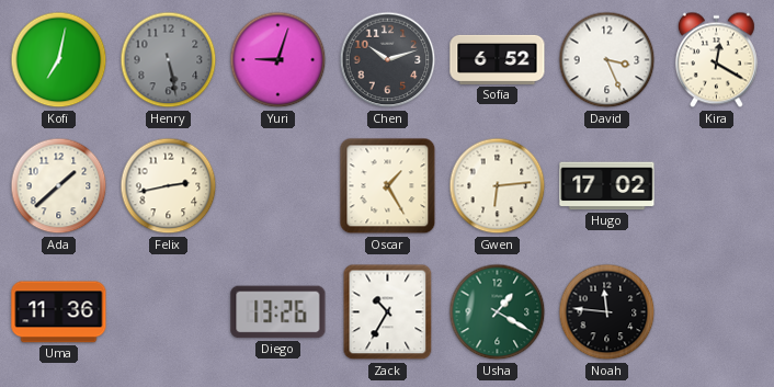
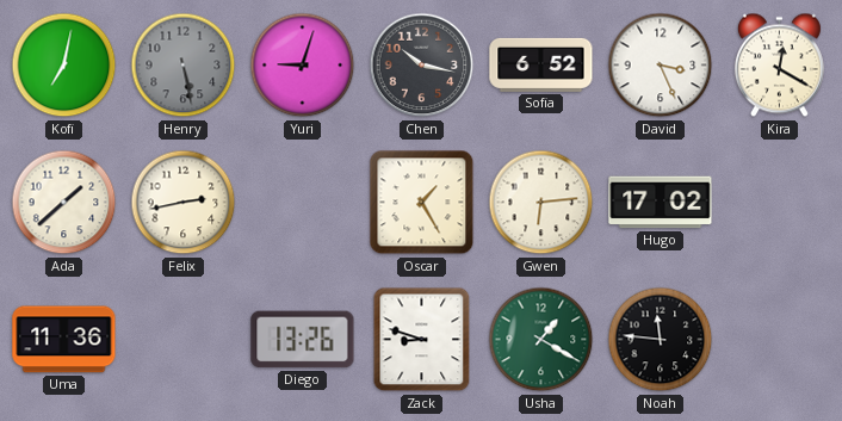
Chen: 10:12 -> 10:17
Zack: 10:35 -> 8:48
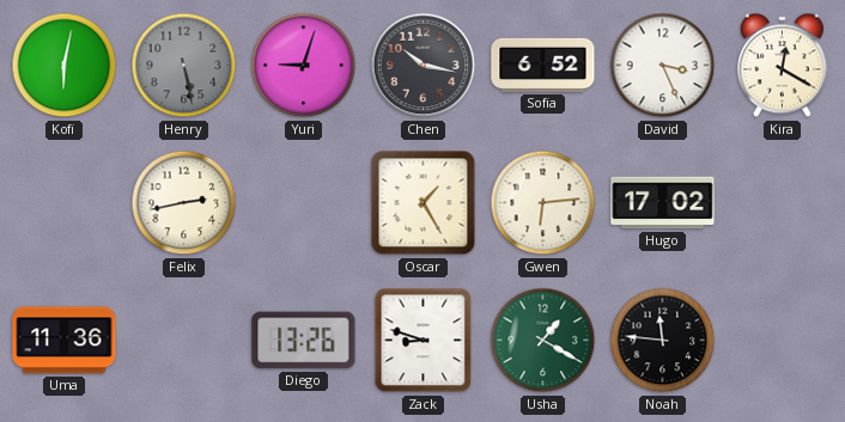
Kofi: 7:02 -> 6:02
Ada: 1:38 -> none
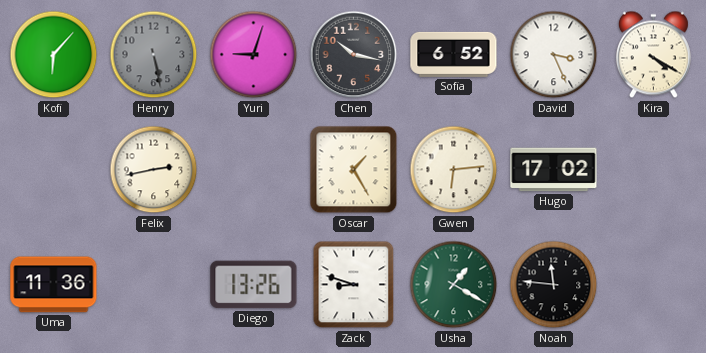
Kofi: 6:02 -> 6:07
Kira: 12:20 -> 4:20
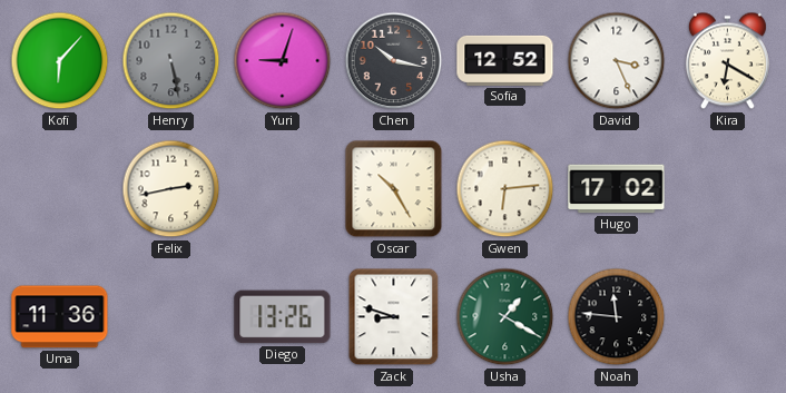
Sofia: 6:52 -> 12:52
Kira: 4:20 -> 6:20
Oscar: 1:25 -> 10:25
